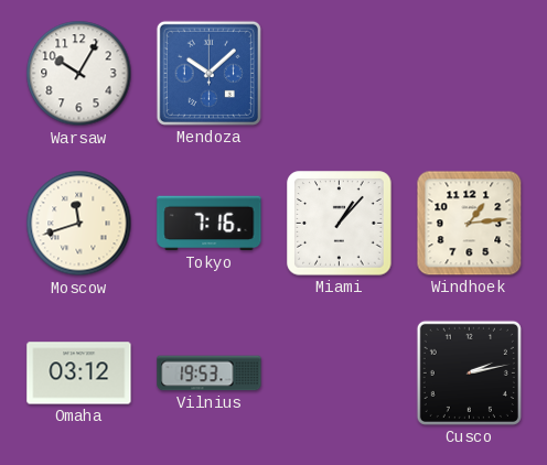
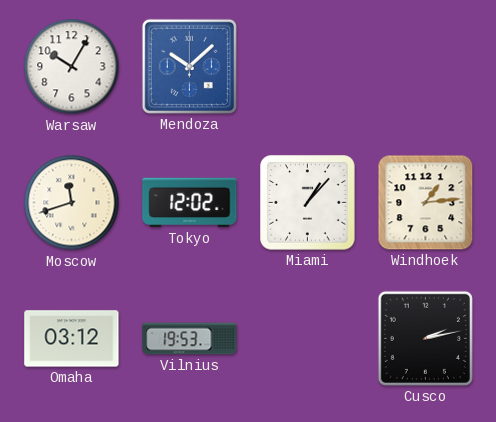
Tokyo: 7:16 -> 12:02
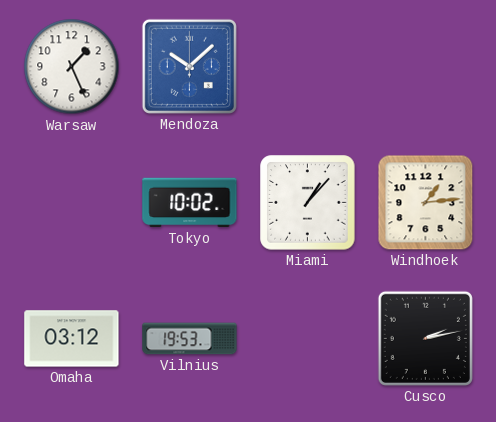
Warsaw: 10:05 -> 1:26
Moscow: 11:42 -> none
Tokyo: 12:02 -> 10:02
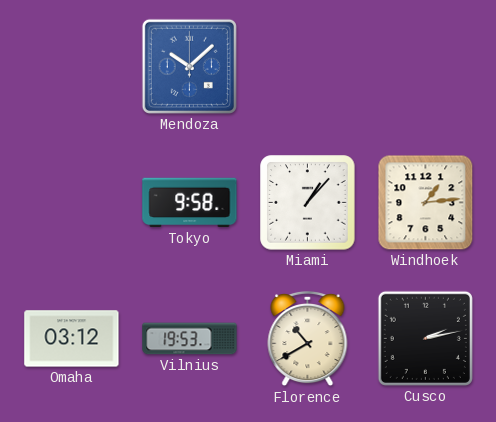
Warsaw: 1:26 -> none
Tokyo: 10:02 -> 9:58
Florence: none -> 10:40
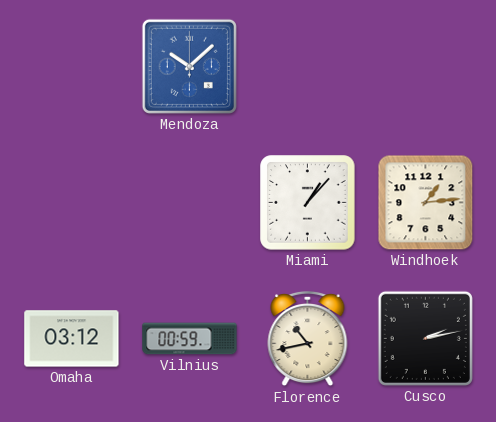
Tokyo: 9:58 -> none
Vilnius: 19:53 -> 00:59
Florence: 10:40 -> 10:43
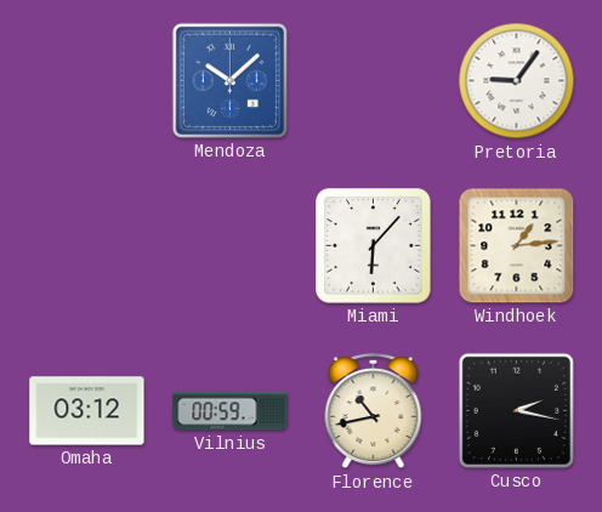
Pretoria: none -> 9:06
Miami: 1:07 -> 6:07
Cusco: 2:13 -> 2:17
